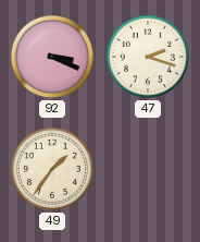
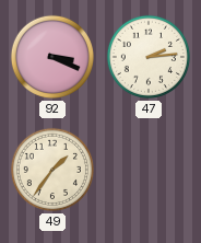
47: 2:18 -> 2:14
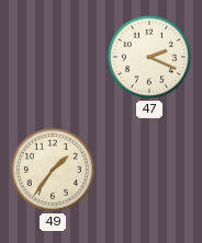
92: 3:19 -> none
47: 2:14 -> 2:19
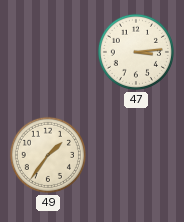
47: 2:19 -> 3:14
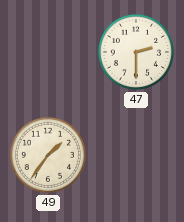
47: 3:14 -> 2:30
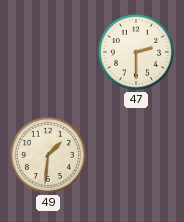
49: 1:36 -> 1:31
